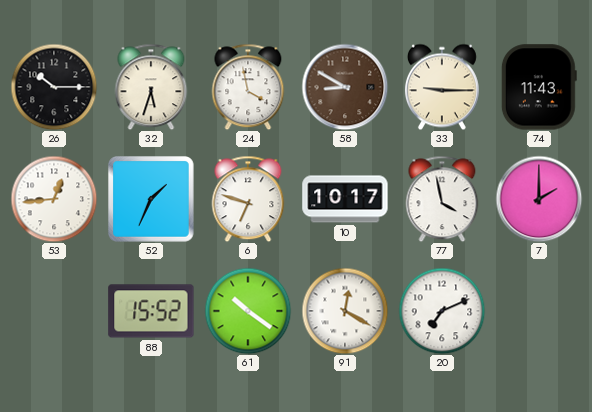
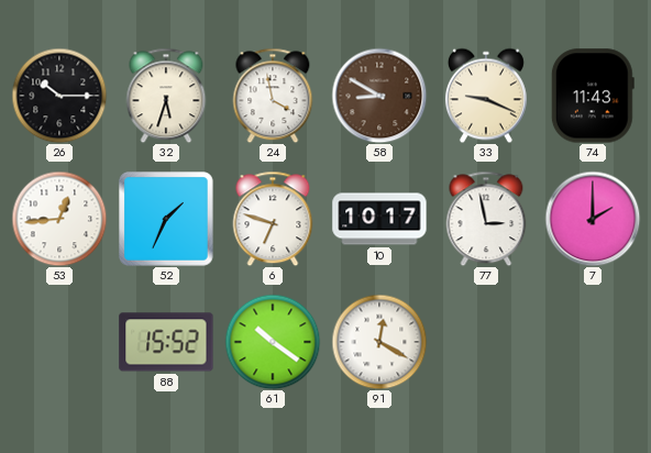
33: 9:15 -> 9:19
77: 3:58 -> 2:58
20: 7:11 -> none
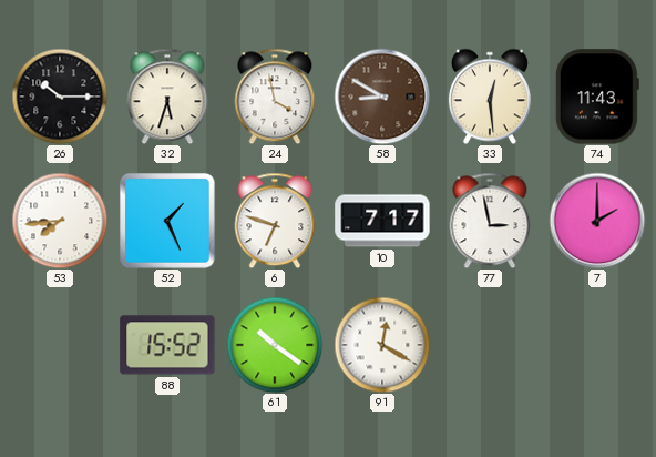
33: 9:19 -> 12:29
53: 12:44 -> 7:44
52: 1:34 -> 1:26
10: 10:17 -> 7:17
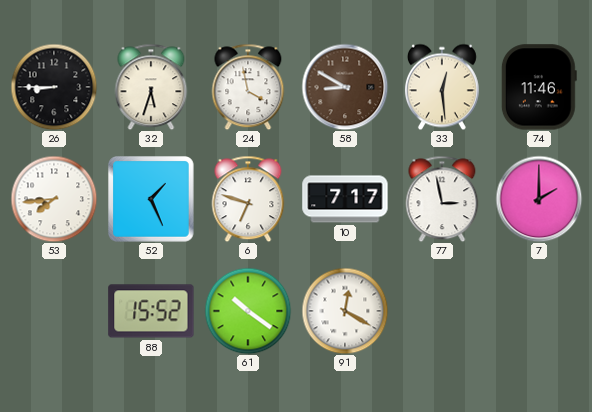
26: 10:15 -> 8:45
74: 11:43 -> 11:46
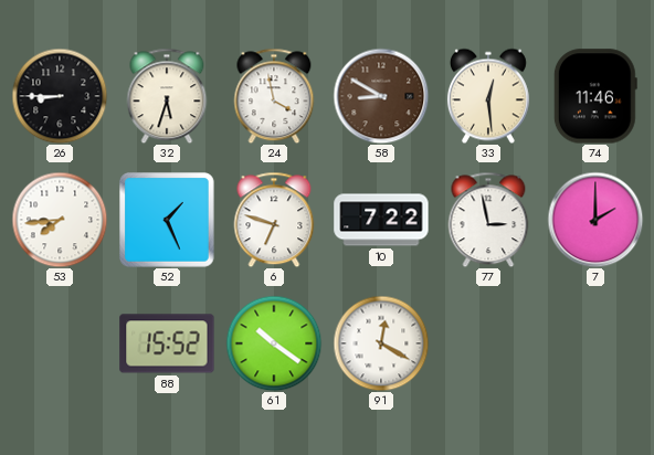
10: 7:17 -> 7:22
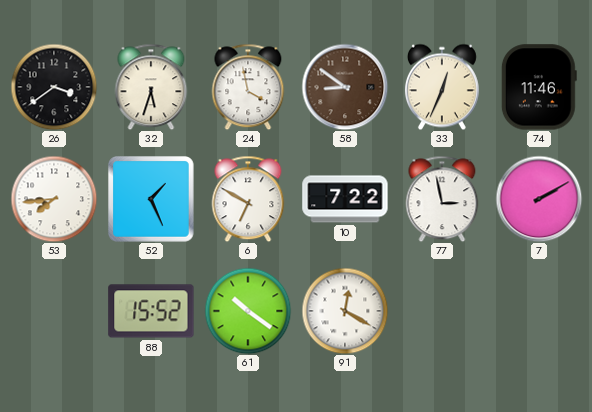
26: 8:45 -> 3:39
58: 8:50 -> 8:51
33: 12:29 -> 12:34
6: 6:48 -> 6:50
7: 2:00 -> 2:10
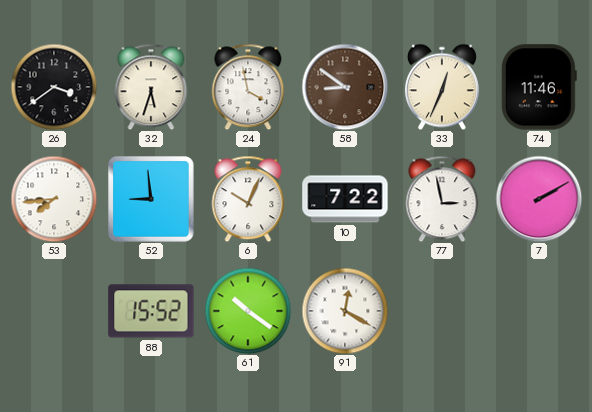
52: 1:26 -> 8:59
6: 6:50 -> 10:04
